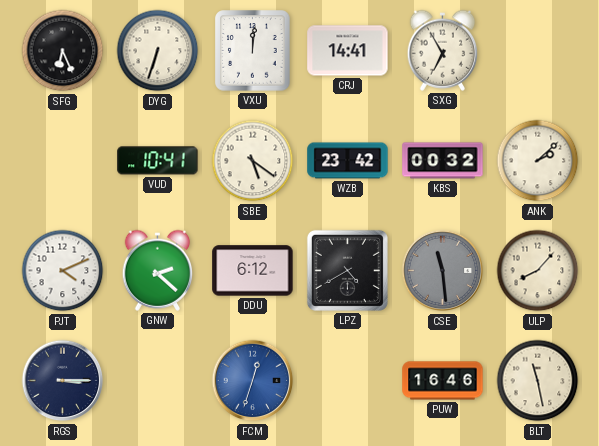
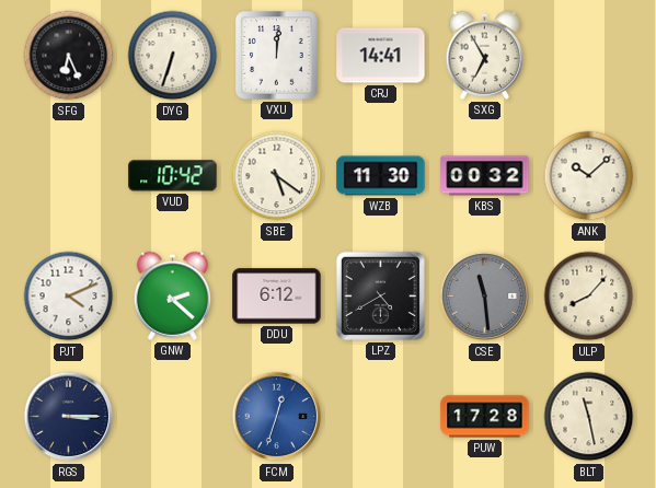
VUD: 10:41 -> 10:42
WZB: 23:42 -> 11:30
ANK: 2:08 -> 10:08
PUW: 16:46 -> 17:28
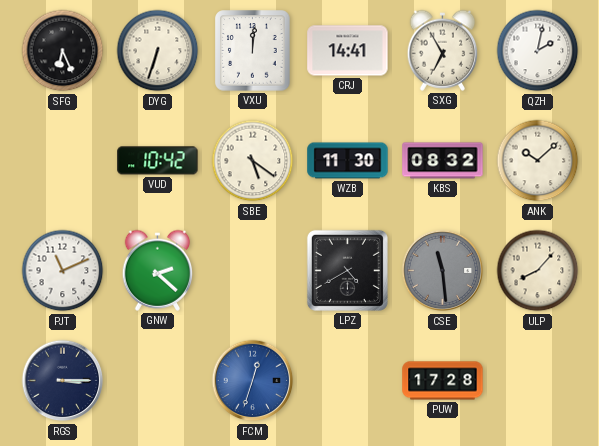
QZH: none -> 2:02
KBS: 00:32 -> 08:32
PJT: 4:11 -> 11:11
DDU: 6:12 -> none
BLT: 11:28 -> none
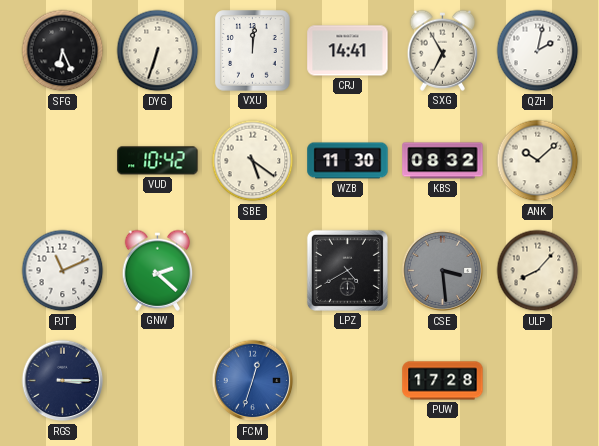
CSE: 11:29 -> 3:29
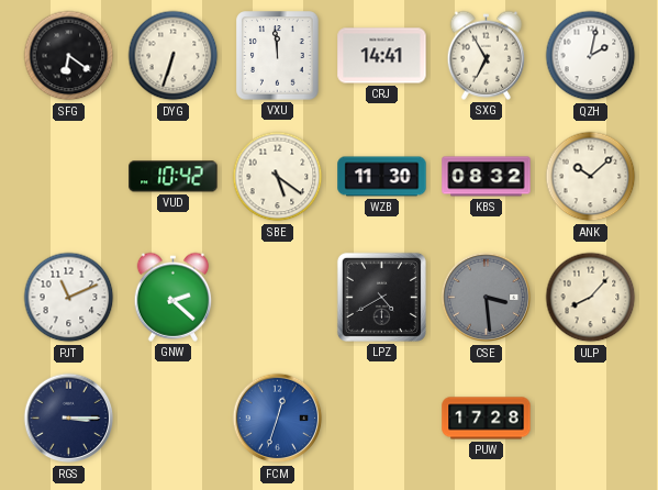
SFG: 6:26 -> 6:21
VXU: 12:01 -> 11:59
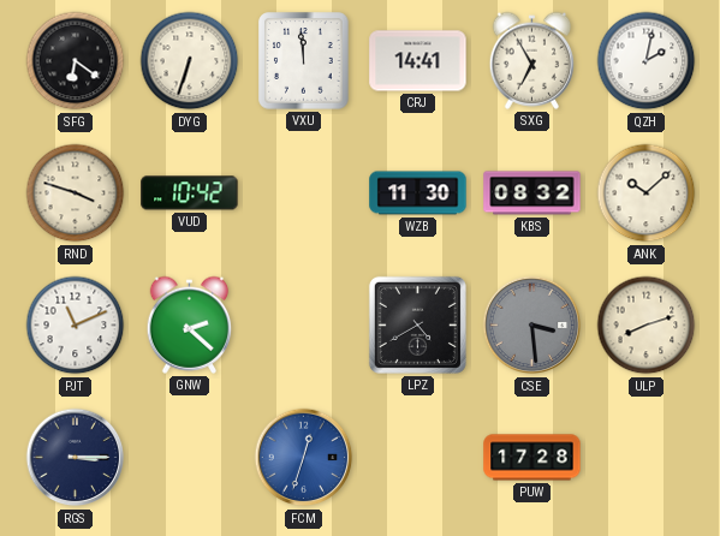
RND: none -> 3:48
SBE: 5:21 -> none
ULP: 8:07 -> 8:12
